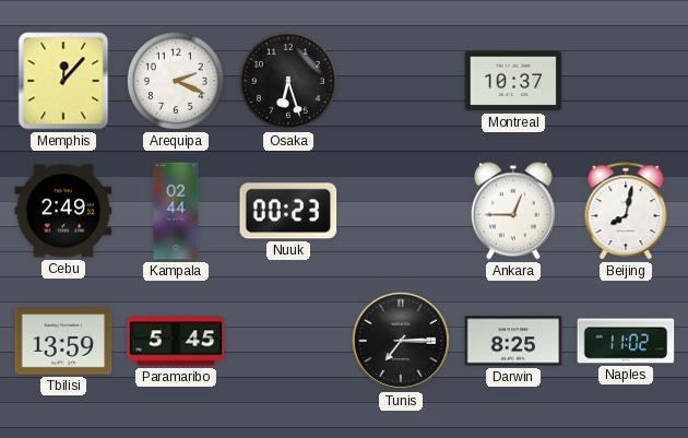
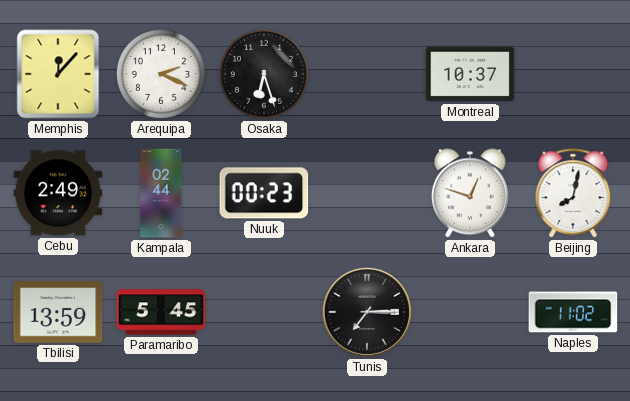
Ankara: 12:45 -> 12:48
Darwin: 8:25 -> none
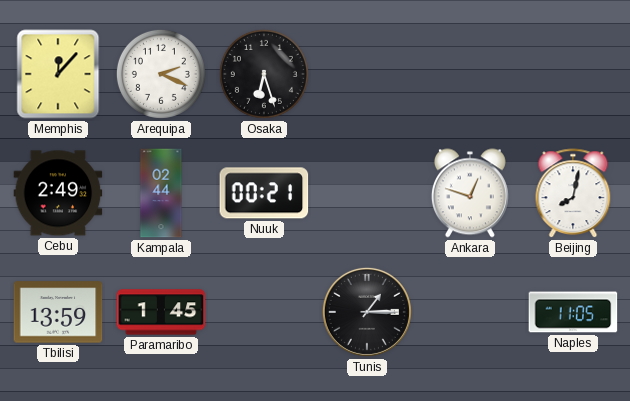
Montreal: 10:37 -> none
Nuuk: 00:23 -> 00:21
Paramaribo: 5:45 -> 1:45
Tunis: 7:15 -> 1:15
Naples: 11:02 -> 11:05
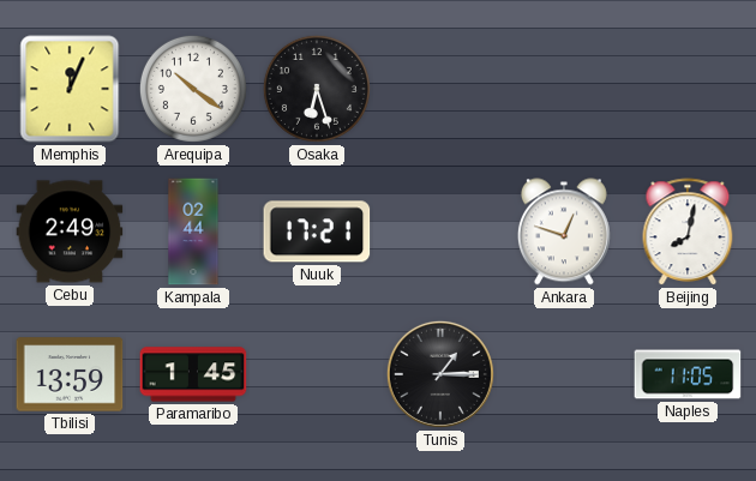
Memphis: 12:07 -> 12:04
Arequipa: 2:19 -> 10:21
Nuuk: 00:21 -> 17:21
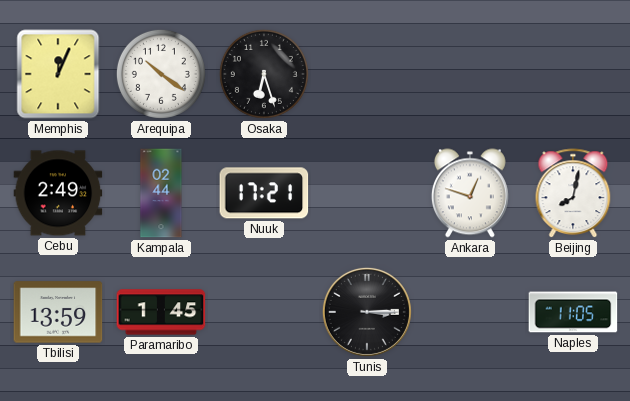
Tunis: 1:15 -> 3:15
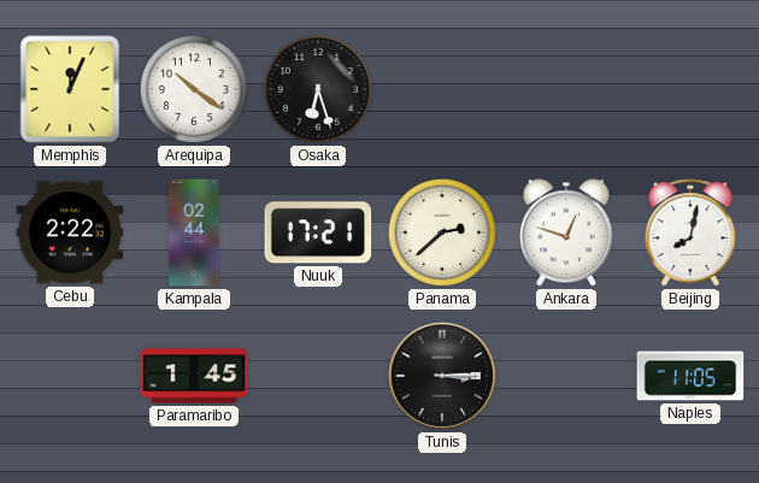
Cebu: 2:49 -> 2:22
Panama: none -> 2:38
Tbilisi: 13:59 -> none
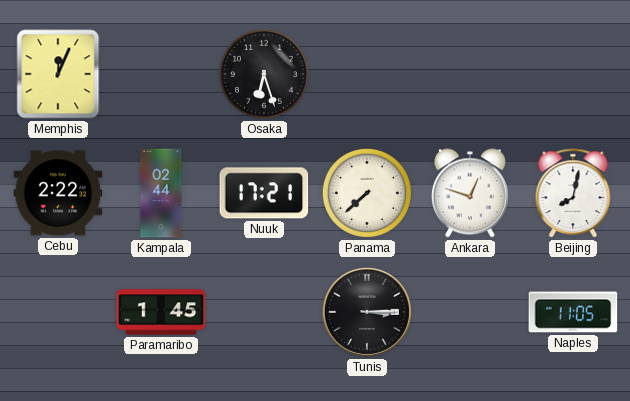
Arequipa: 10:21 -> none
Panama: 2:38 -> 7:38
